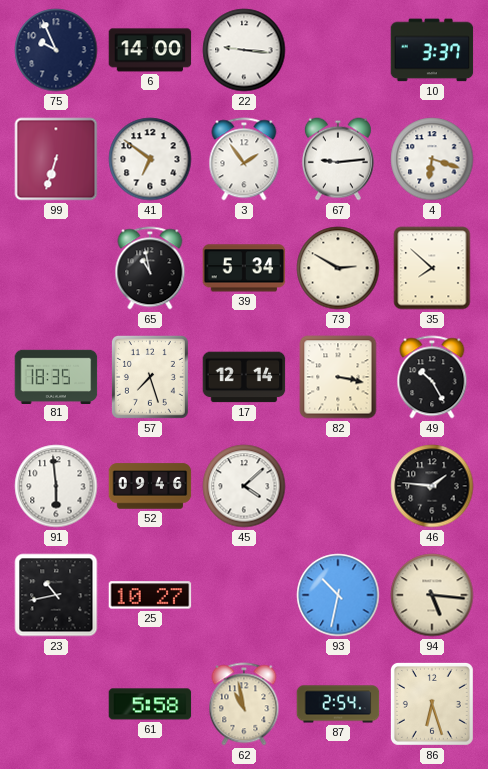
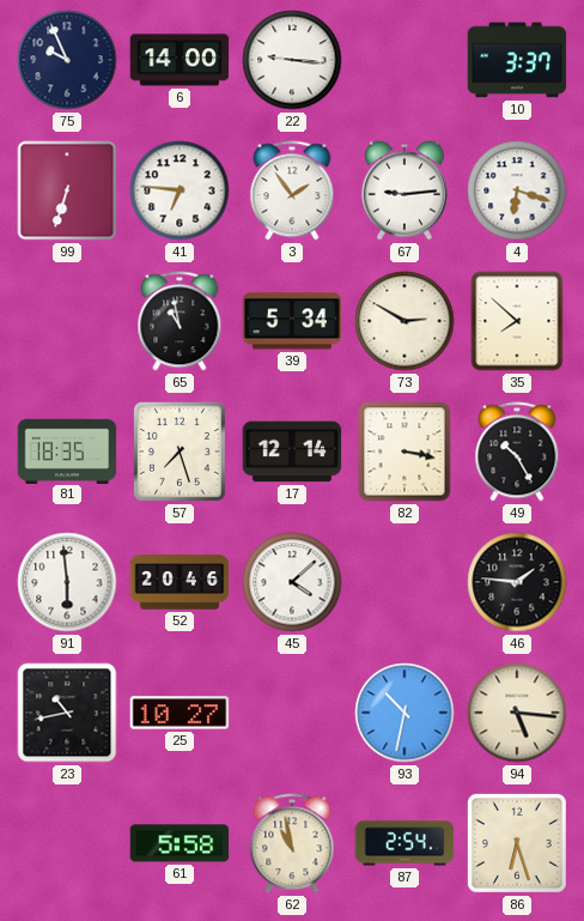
41: 6:51 -> 6:46
52: 09:46 -> 20:46
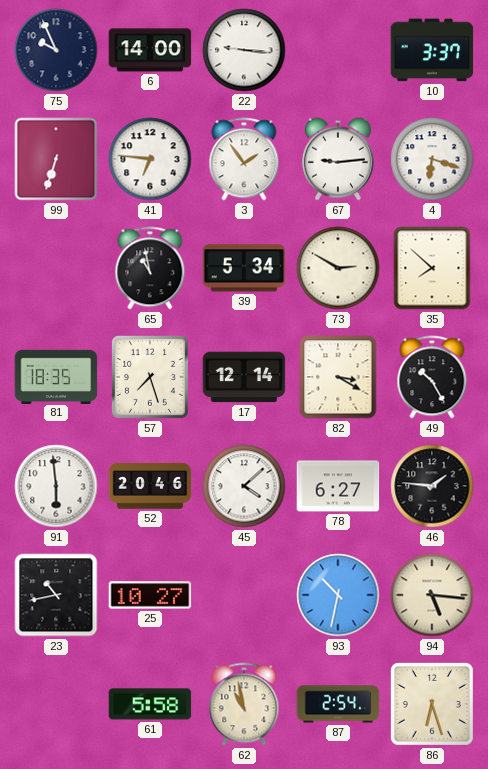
82: 3:17 -> 3:20
78: none -> 6:27
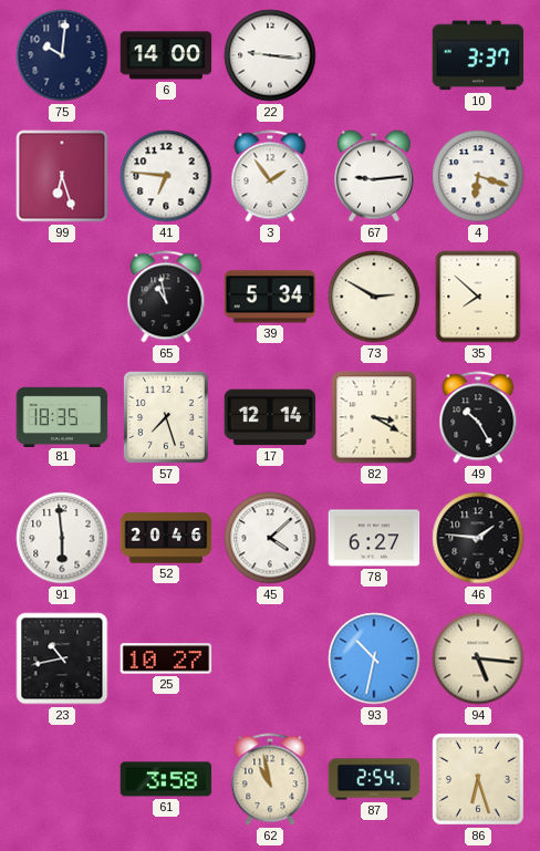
75: 9:56 -> 10:01
99: 6:33 -> 6:27
61: 5:58 -> 3:58
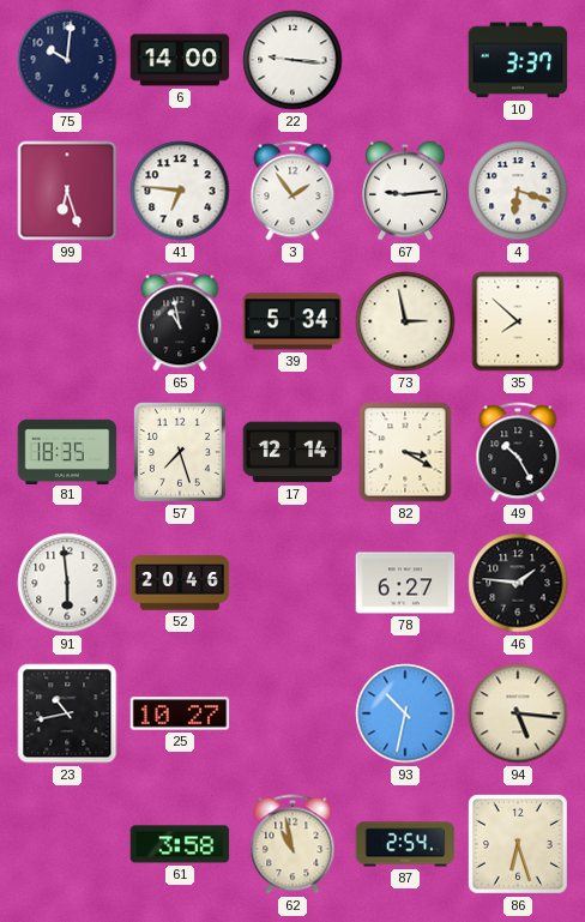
73: 2:50 -> 2:58
45: 4:08 -> none
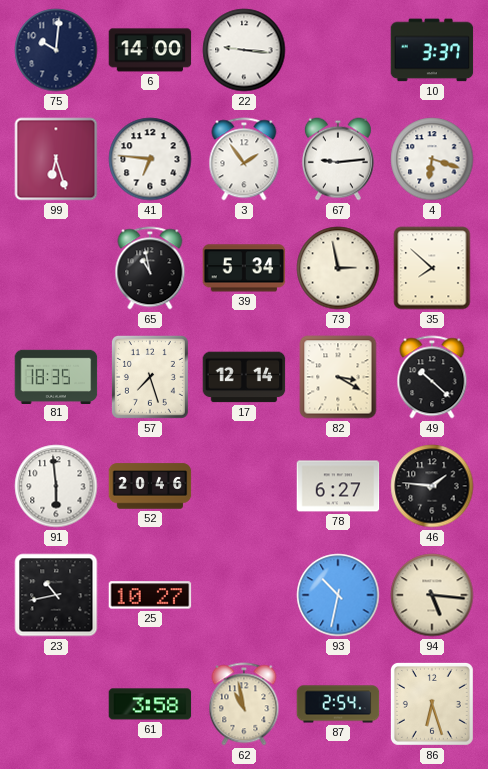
49: 10:25 -> 10:22
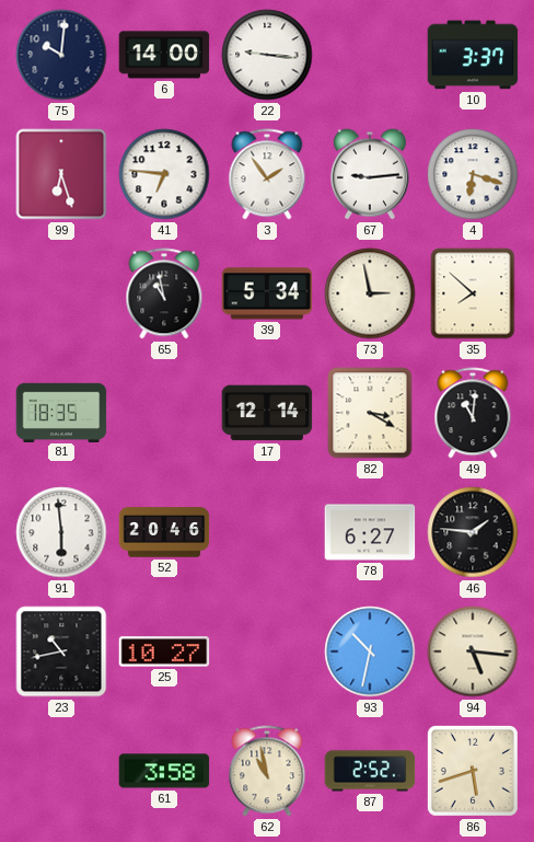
57: 7:27 -> none
49: 10:22 -> 11:01
87: 2:54 -> 2:52
86: 6:27 -> 5:42
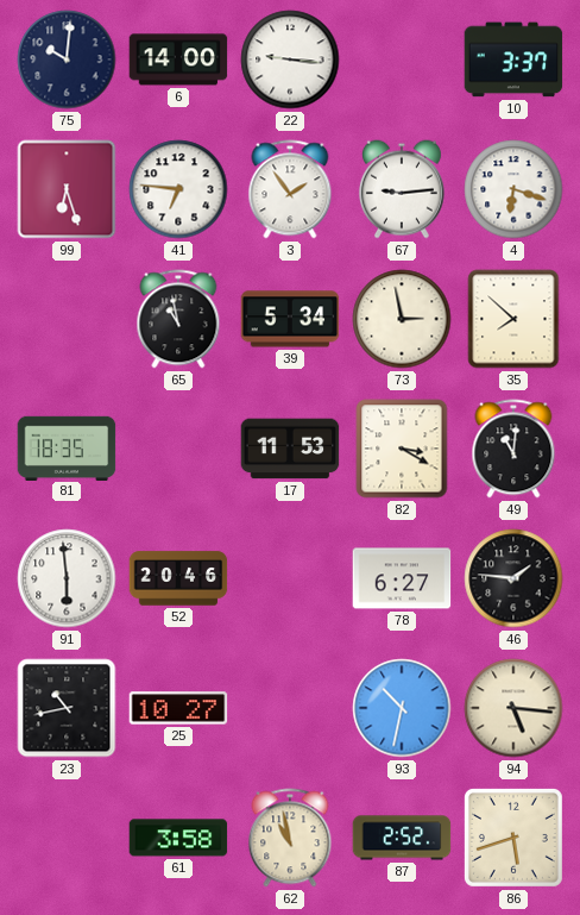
17: 12:14 -> 11:53
